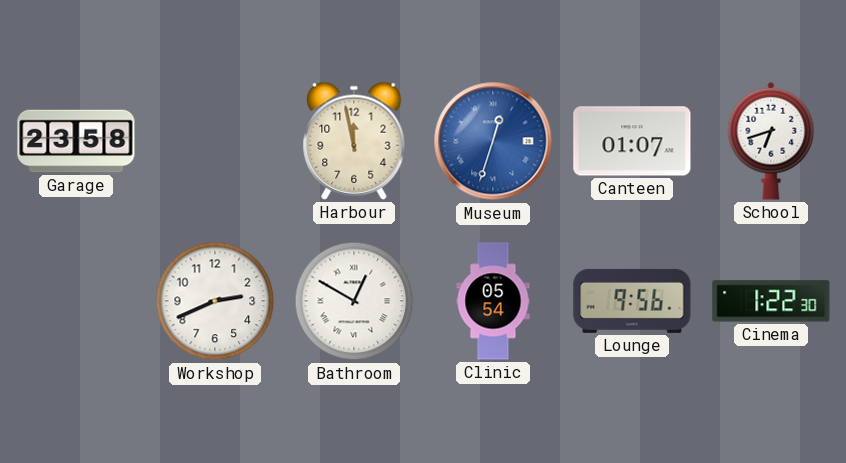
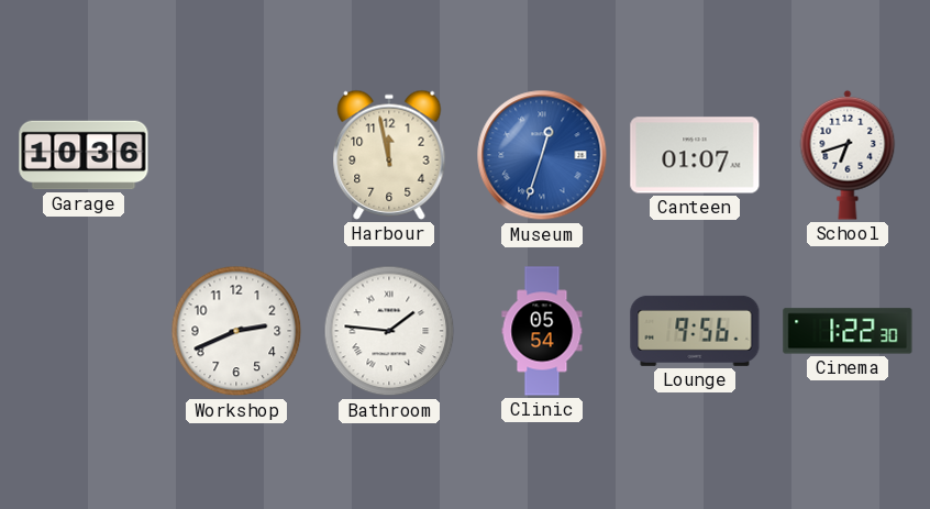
Garage: 23:58 -> 10:36
Bathroom: 12:50 -> 1:46
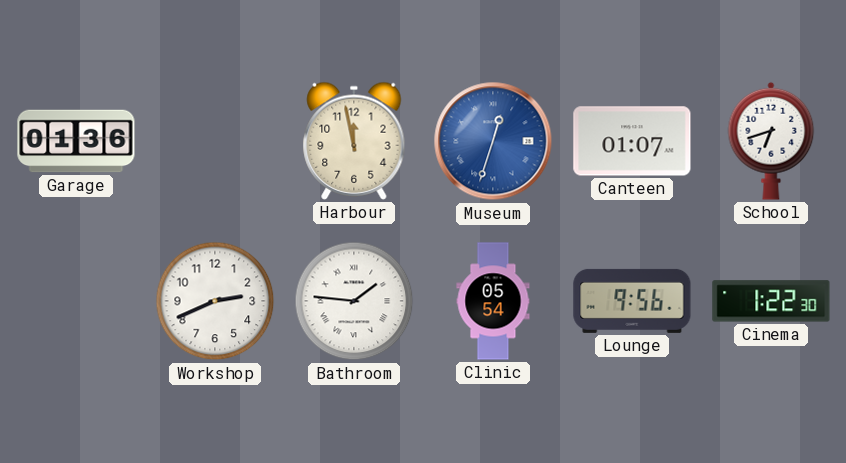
Garage: 10:36 -> 01:36
